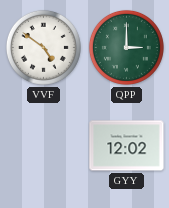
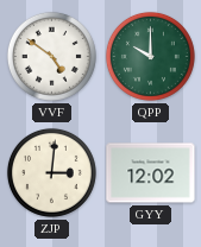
QPP: 3:00 -> 10:00
ZJP: none -> 3:01
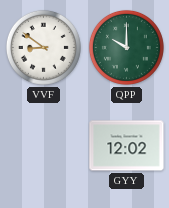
VVF: 4:51 -> 8:51
ZJP: 3:01 -> none
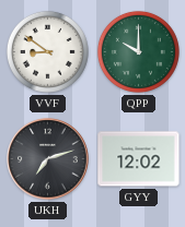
UKH: none -> 7:12
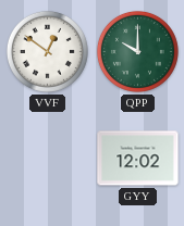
VVF: 8:51 -> 12:51
UKH: 7:12 -> none
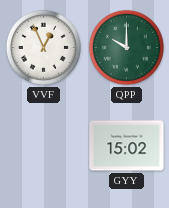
VVF: 12:51 -> 12:56
GYY: 12:02 -> 15:02
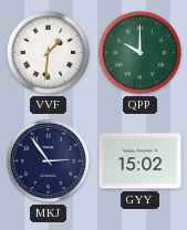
VVF: 12:56 -> 1:31
MKJ: none -> 2:54
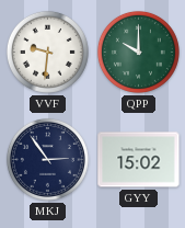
VVF: 1:31 -> 9:31
